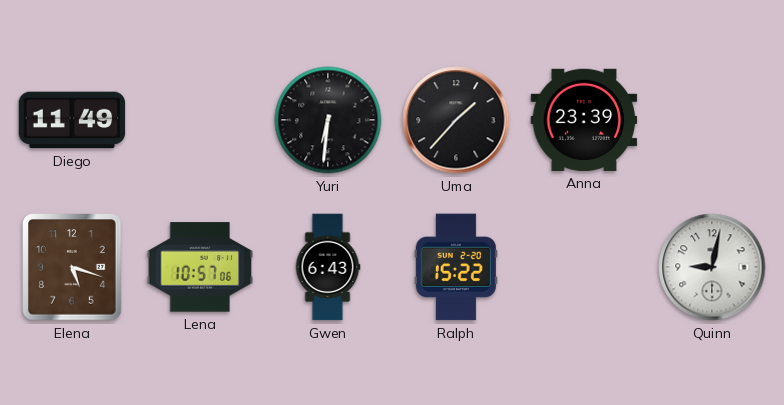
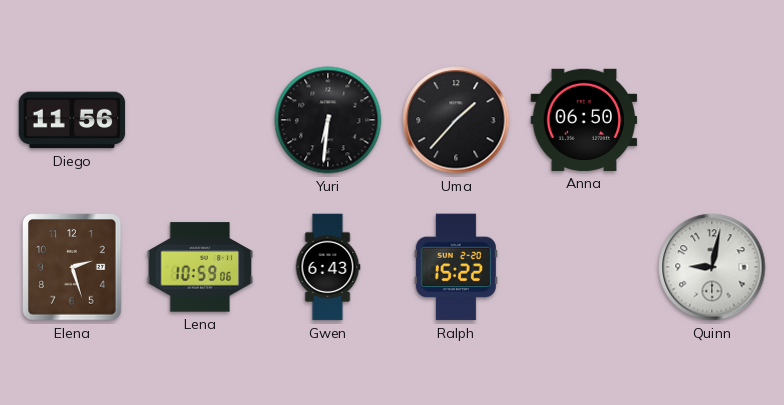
Diego: 11:49 -> 11:56
Anna: 23:39 -> 06:50
Elena: 5:18 -> 2:27
Lena: 10:57 -> 10:59
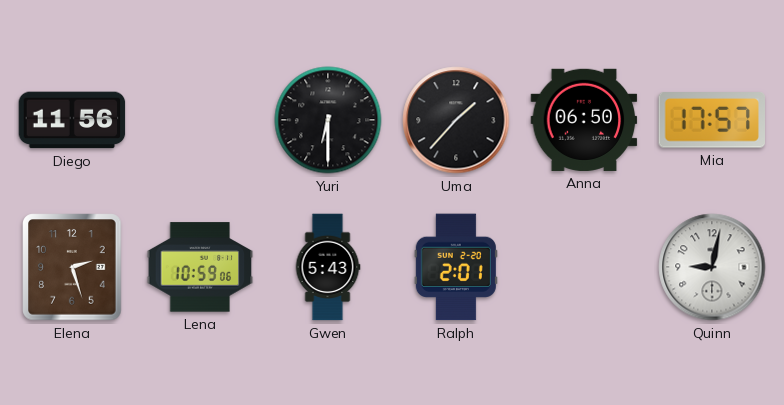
Yuri: 6:31 -> 6:30
Mia: none -> 17:57
Gwen: 6:43 -> 5:43
Ralph: 15:22 -> 2:01
